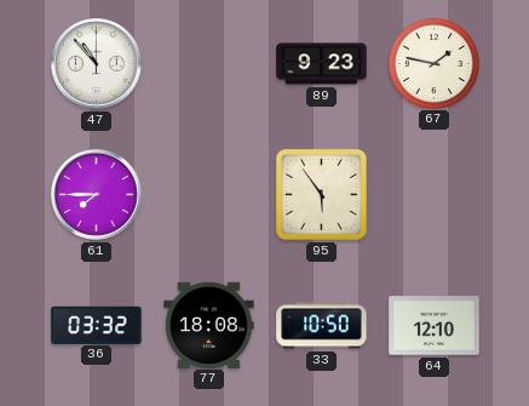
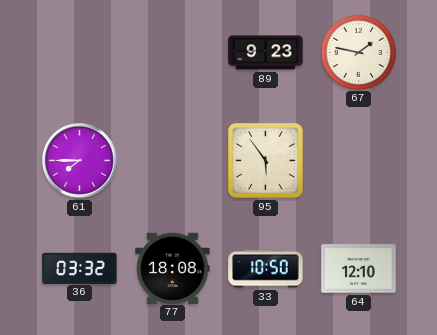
47: 10:53 -> none
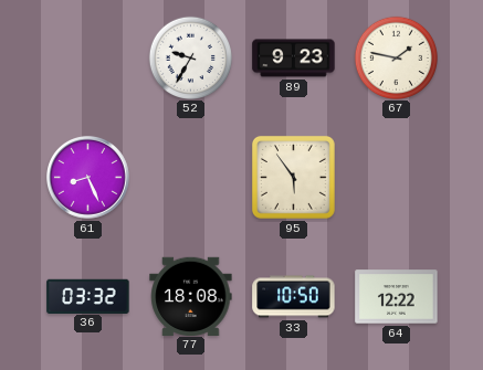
52: none -> 9:35
61: 7:45 -> 8:26
64: 12:10 -> 12:22
